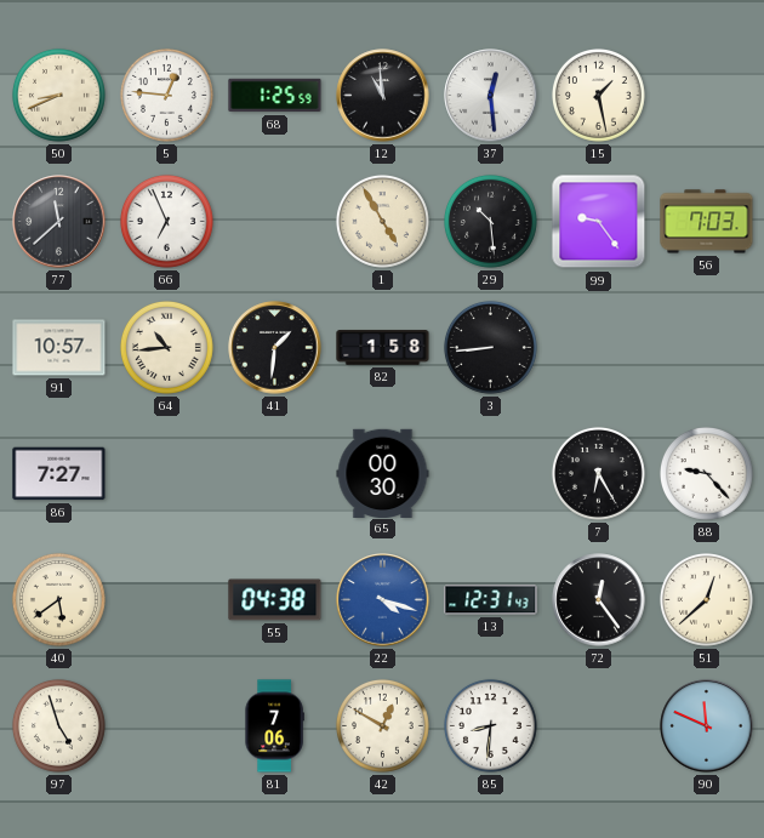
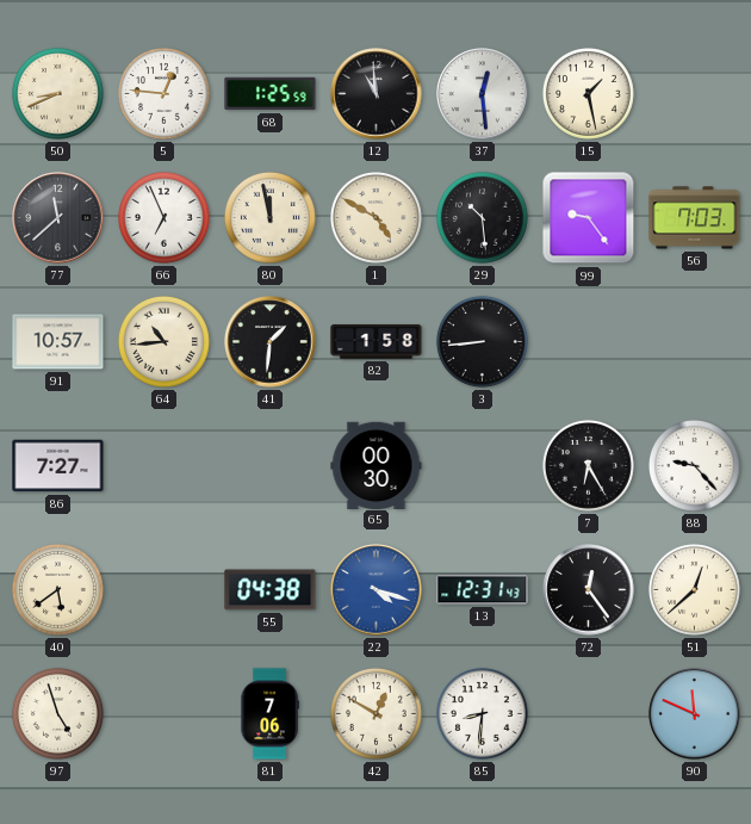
80: none -> 11:58
1: 4:55 -> 4:50
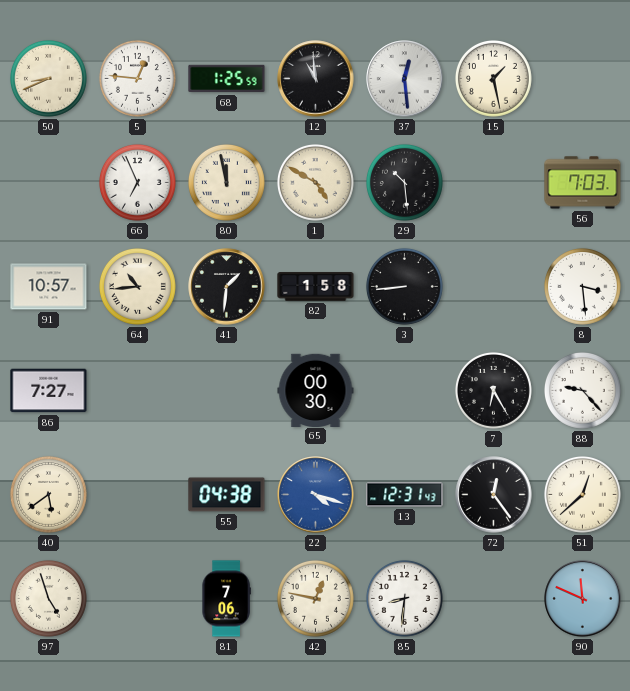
77: 11:38 -> none
99: 9:24 -> none
8: none -> 3:29
42: 12:50 -> 12:47
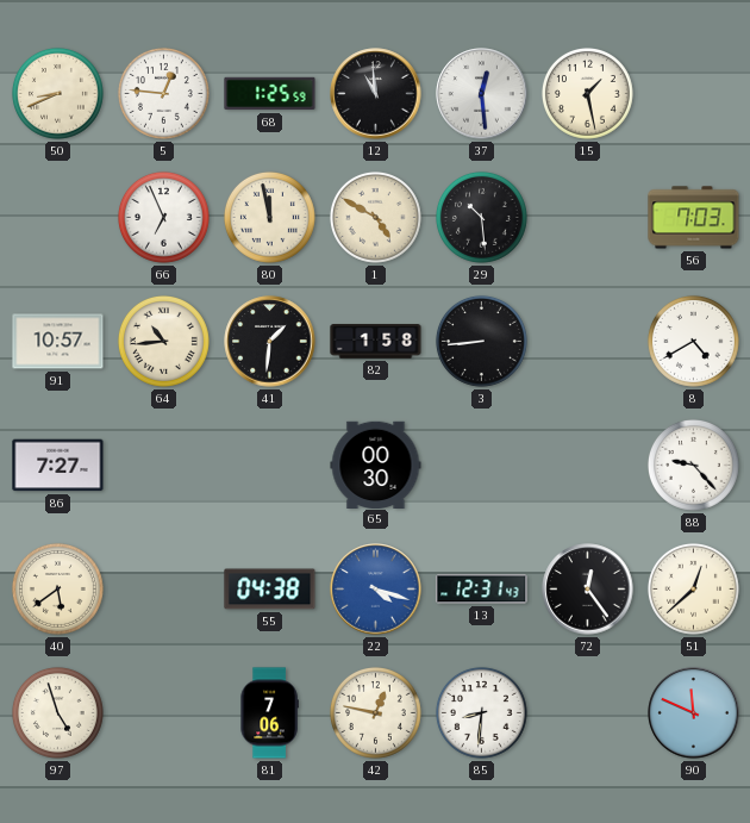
8: 3:29 -> 4:40
7: 6:25 -> none
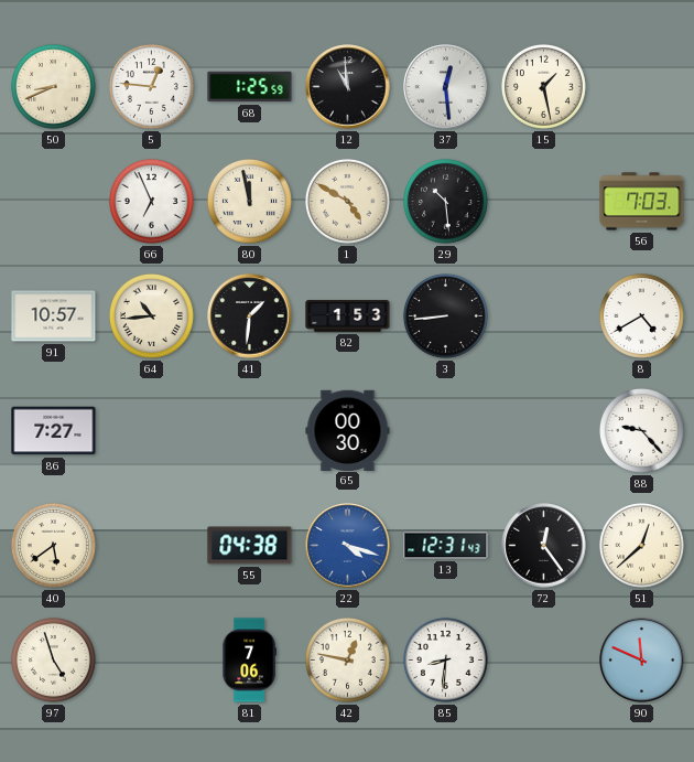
82: 1:58 -> 1:53
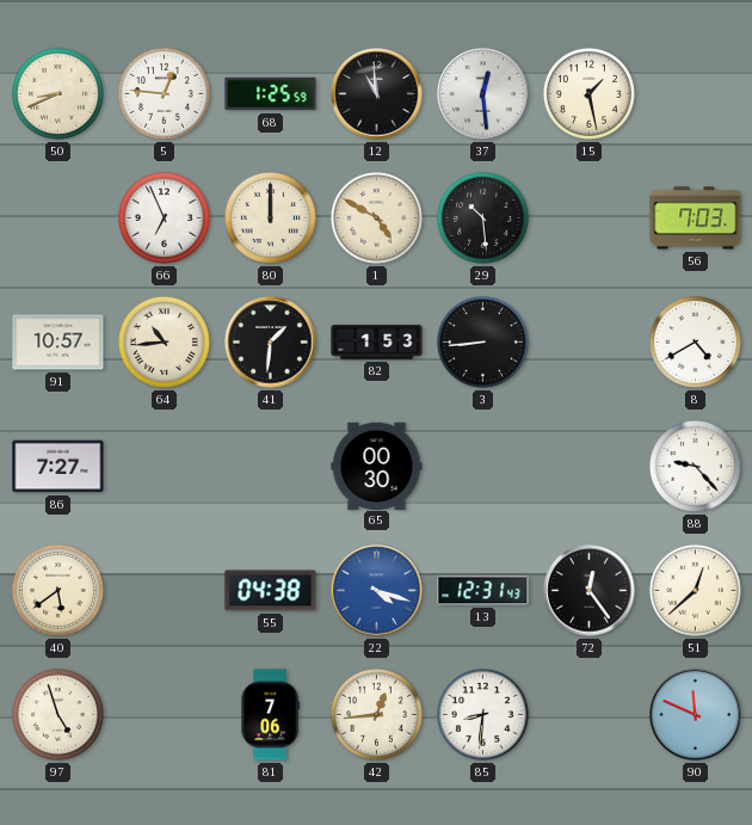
80: 11:58 -> 12:00
42: 12:47 -> 12:44
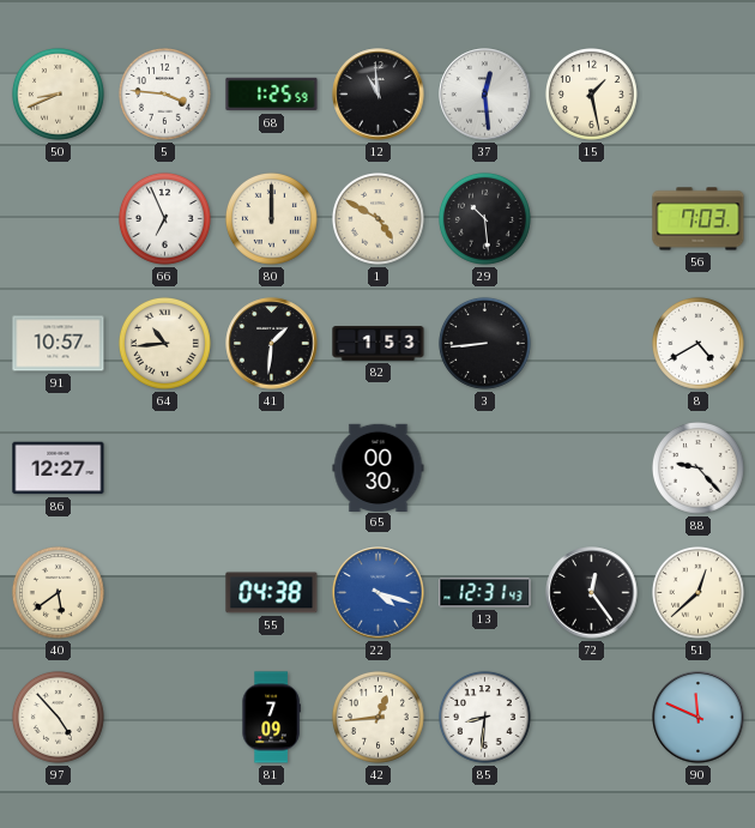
5: 12:46 -> 3:46
86: 7:27 -> 12:27
97: 4:57 -> 4:53
81: 7:06 -> 7:09
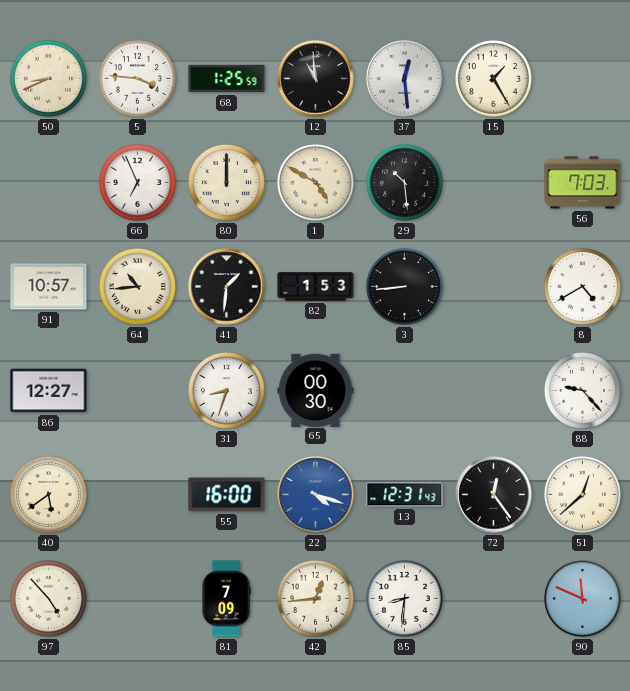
15: 1:28 -> 1:25
31: none -> 8:33
55: 04:38 -> 16:00
